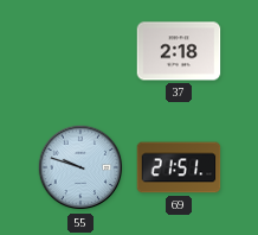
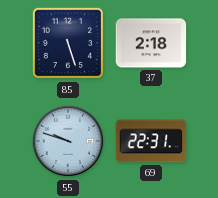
85: none -> 5:27
69: 21:51 -> 22:31
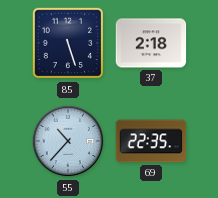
55: 9:48 -> 10:37
69: 22:31 -> 22:35
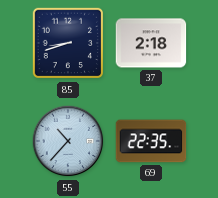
85: 5:27 -> 8:42
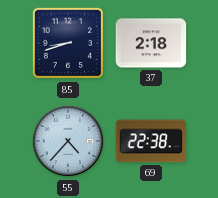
55: 10:37 -> 4:37
69: 22:35 -> 22:38
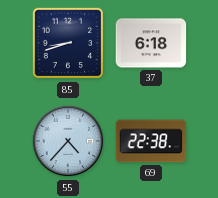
37: 2:18 -> 6:18
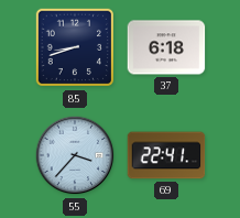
55: 4:37 -> 3:37
69: 22:38 -> 22:41
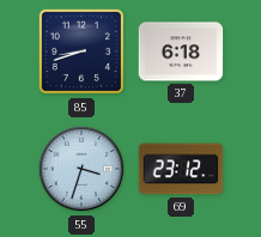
55: 3:37 -> 3:33
69: 22:41 -> 23:12
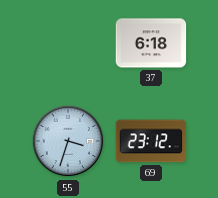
85: 8:42 -> none
